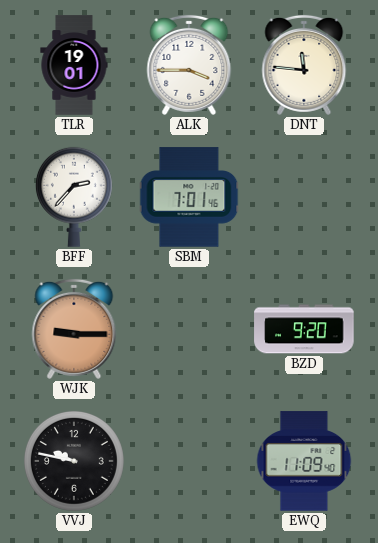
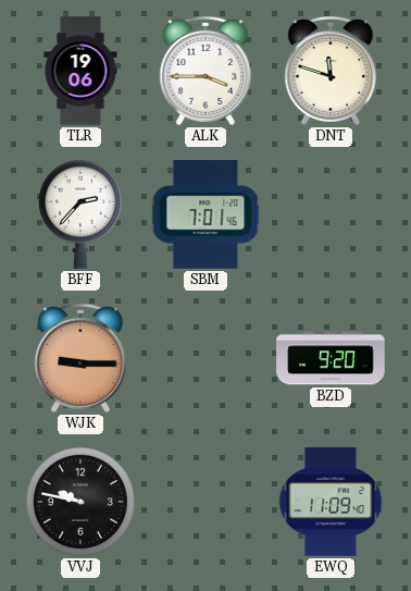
TLR: 19:01 -> 19:06
DNT: 11:46 -> 11:48
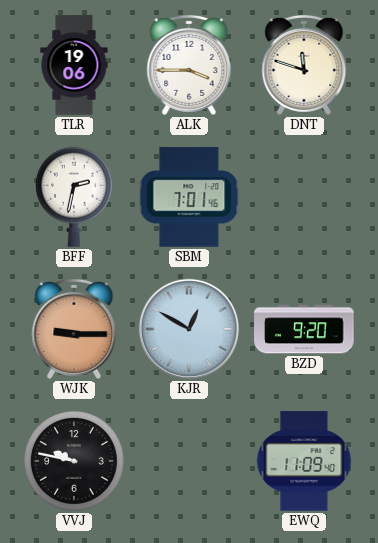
BFF: 2:37 -> 2:32
KJR: none -> 12:50
